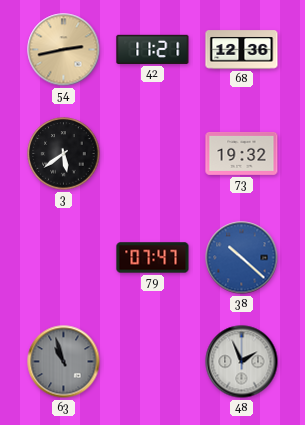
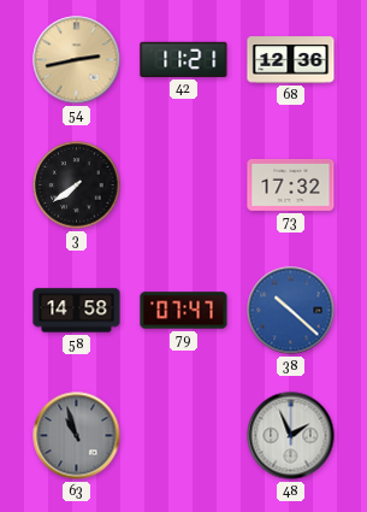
3: 5:39 -> 7:39
73: 19:32 -> 17:32
58: none -> 14:58
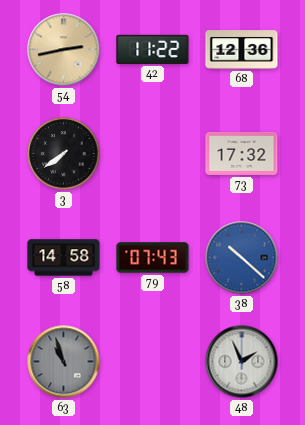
42: 11:21 -> 11:22
79: 07:47 -> 07:43
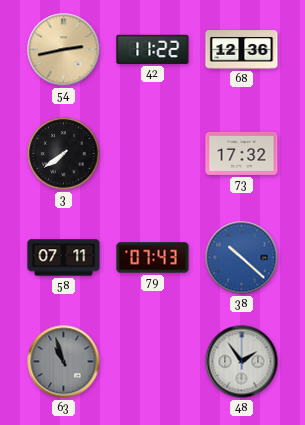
58: 14:58 -> 07:11
48: 1:56 -> 1:54
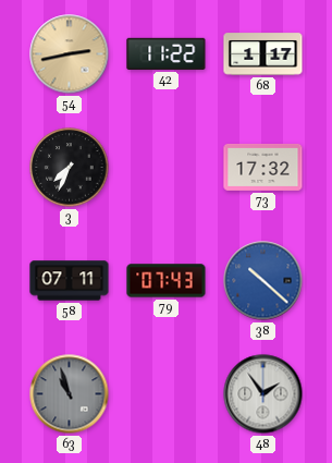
68: 12:36 -> 1:17
3: 7:39 -> 7:34
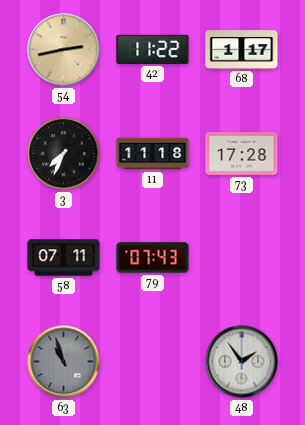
11: none -> 11:18
73: 17:32 -> 17:28
38: 10:22 -> none
